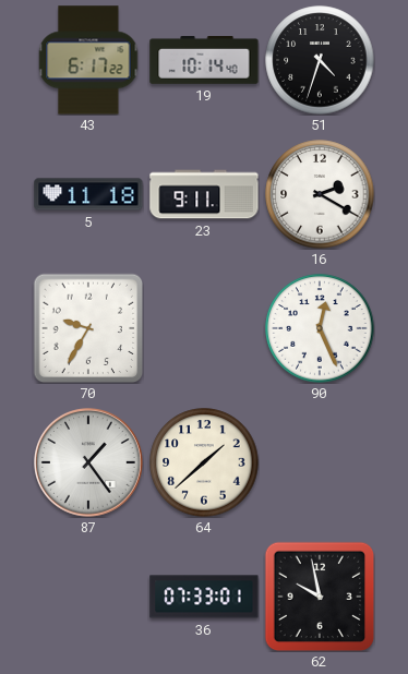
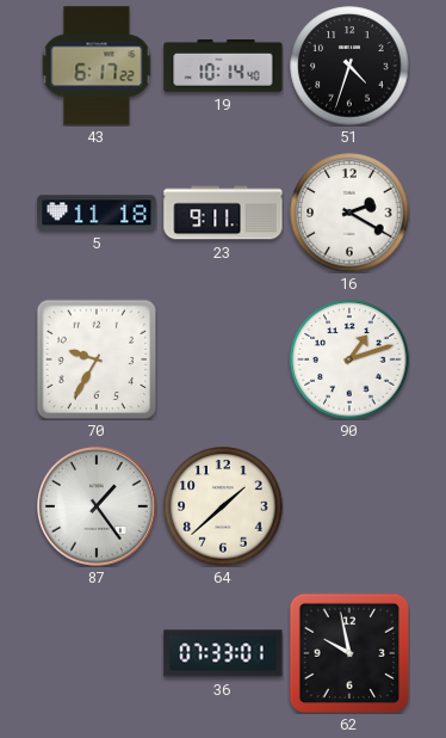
90: 12:26 -> 1:12
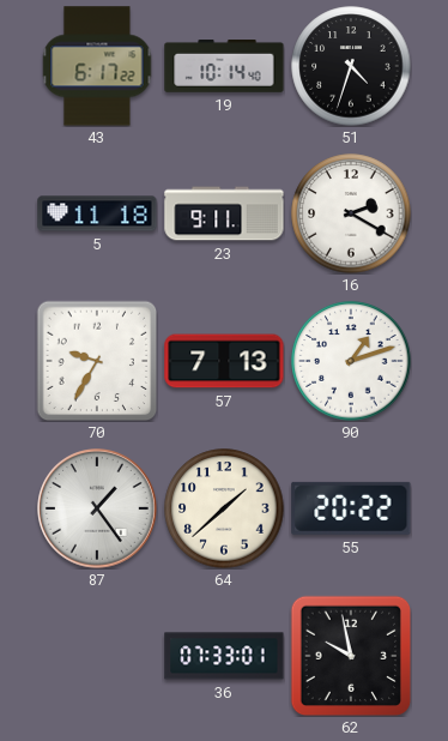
57: none -> 7:13
55: none -> 20:22
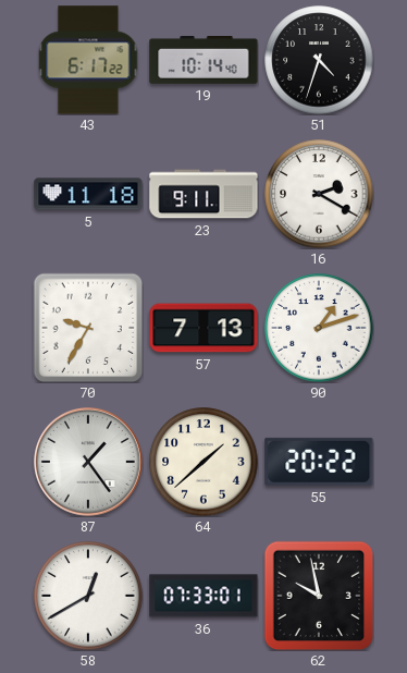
58: none -> 12:40
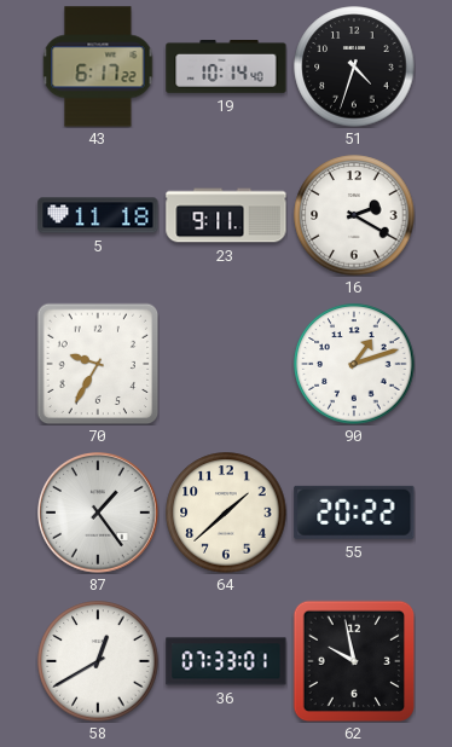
57: 7:13 -> none
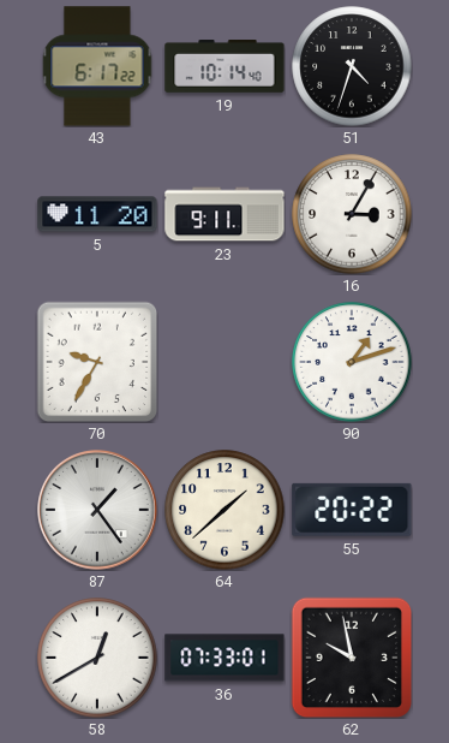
5: 11:18 -> 11:20
16: 2:20 -> 3:05
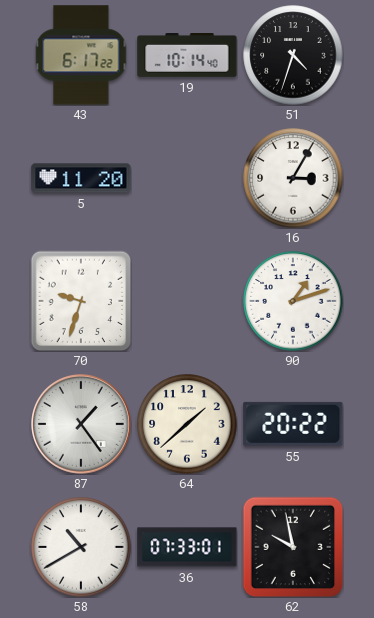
23: 9:11 -> none
70: 9:35 -> 9:33
58: 12:40 -> 10:40
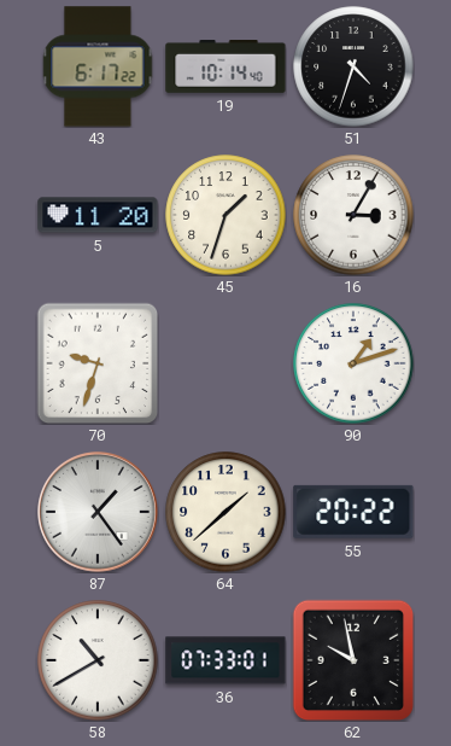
45: none -> 1:33
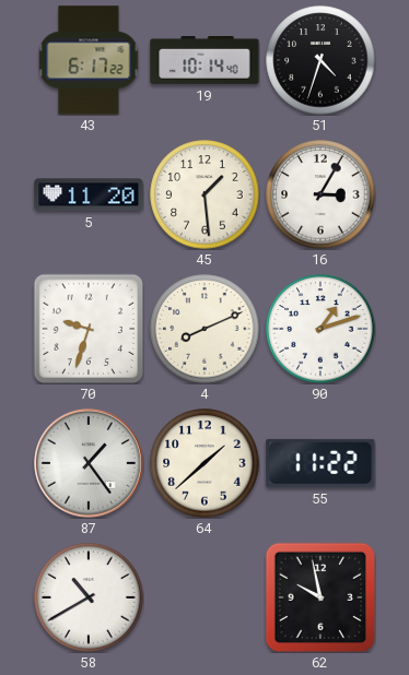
45: 1:33 -> 1:29
4: none -> 8:11
55: 20:22 -> 11:22
36: 07:33 -> none
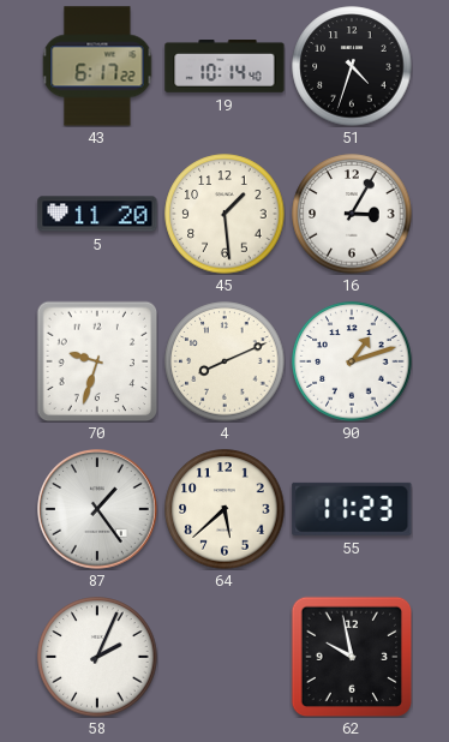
64: 1:38 -> 5:38
55: 11:22 -> 11:23
58: 10:40 -> 2:04
